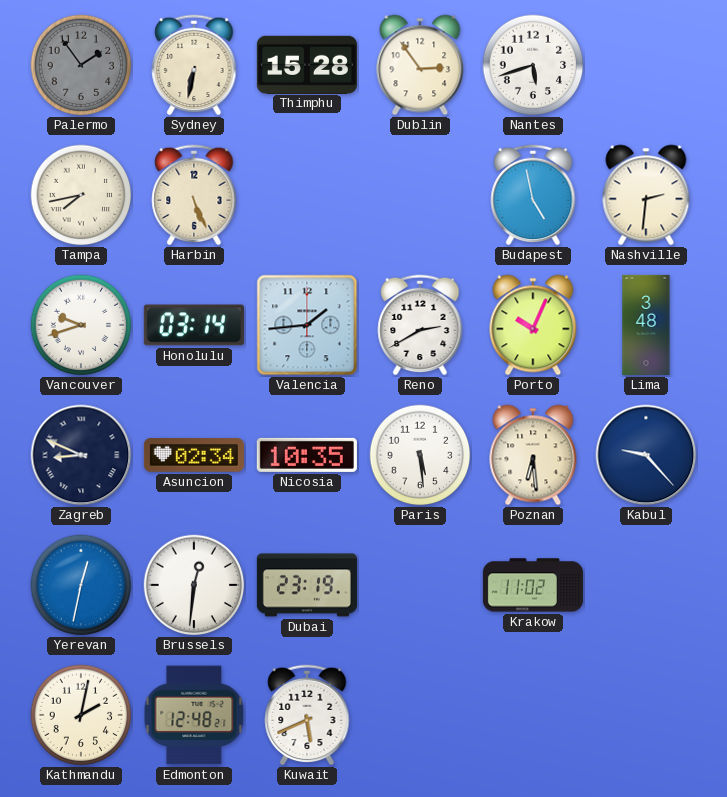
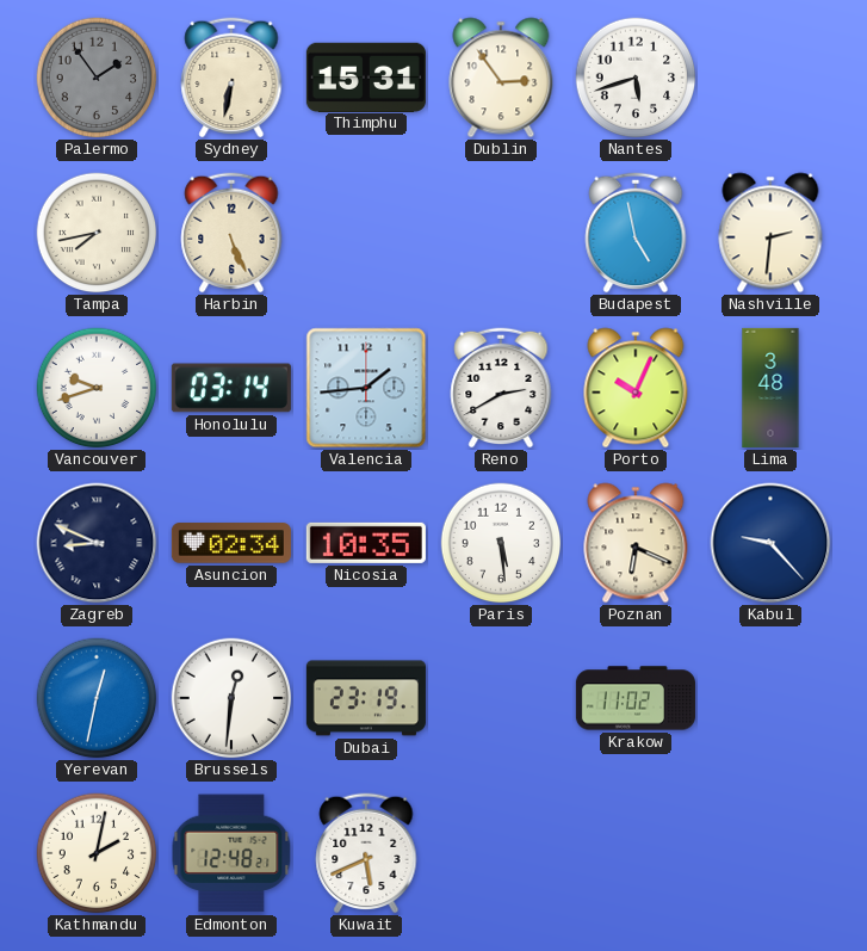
Thimphu: 15:28 -> 15:31
Poznan: 6:29 -> 6:19
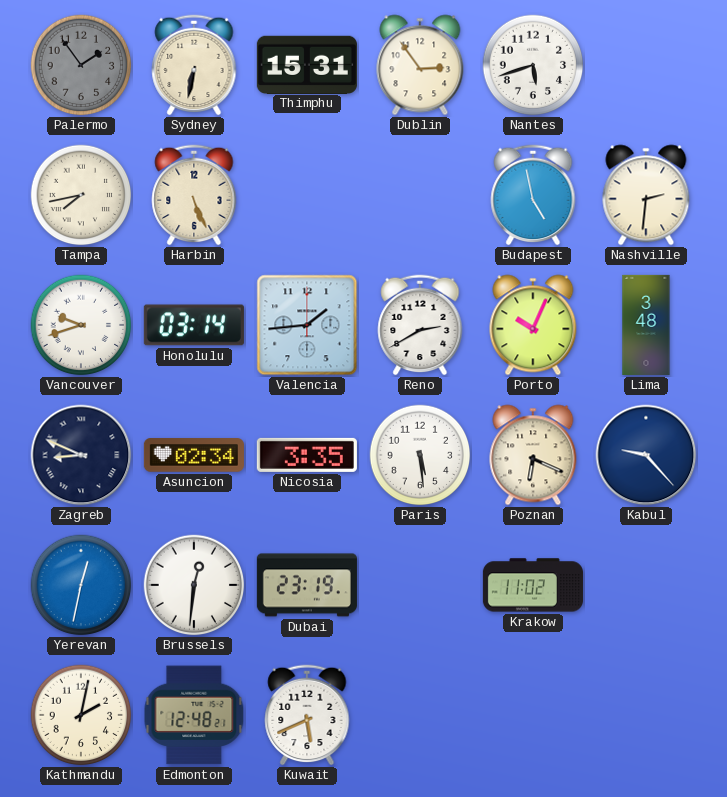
Nicosia: 10:35 -> 3:35
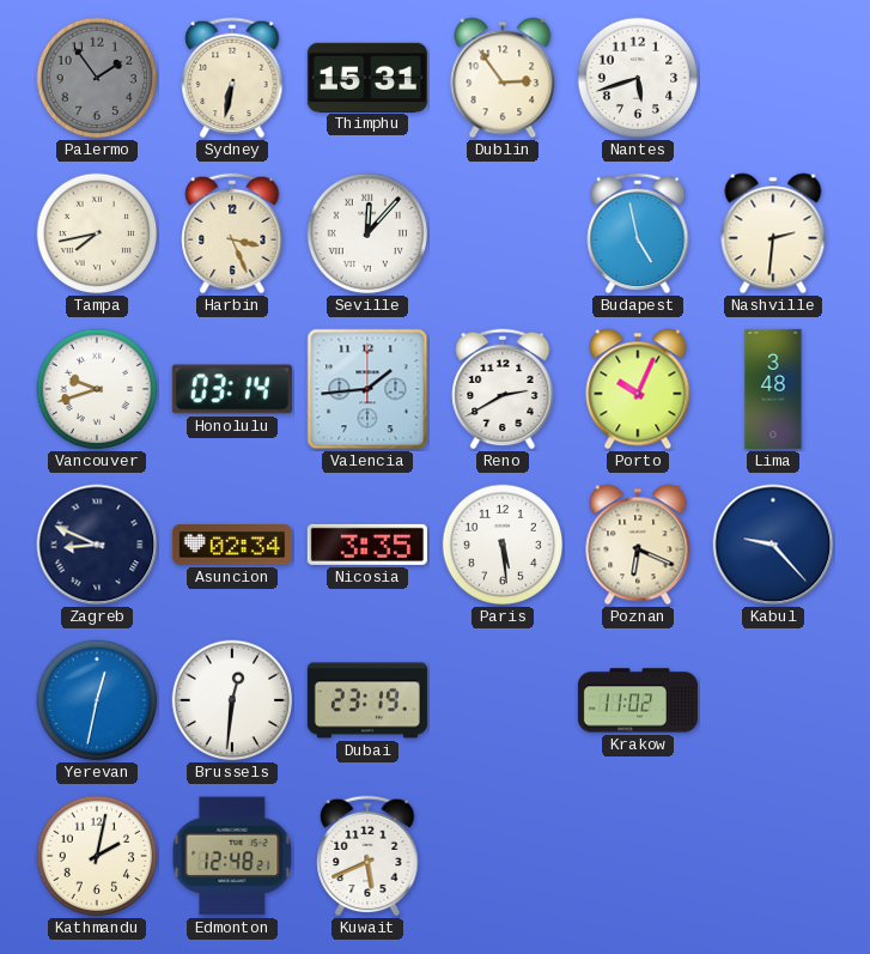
Harbin: 5:26 -> 3:26
Seville: none -> 12:07
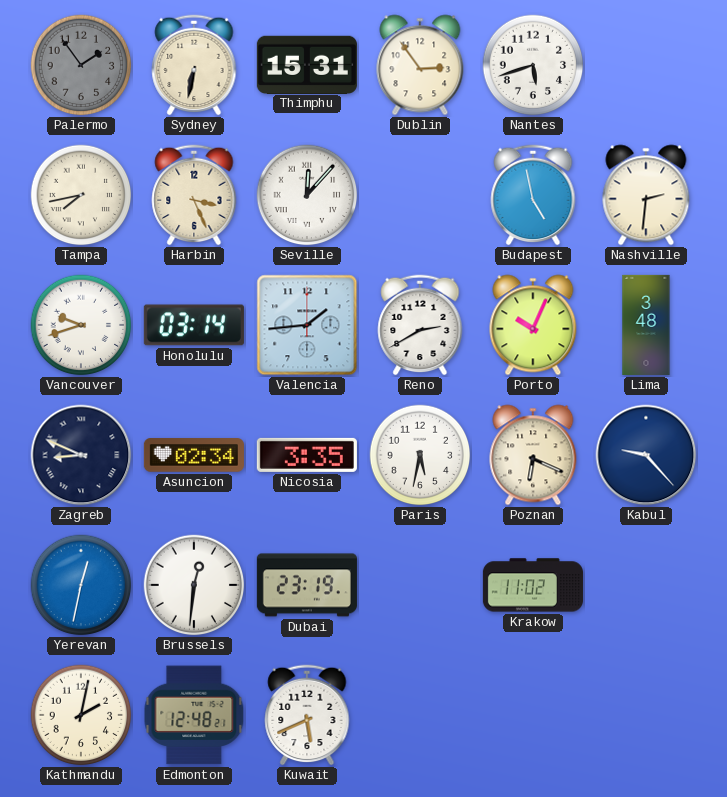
Paris: 5:29 -> 5:32
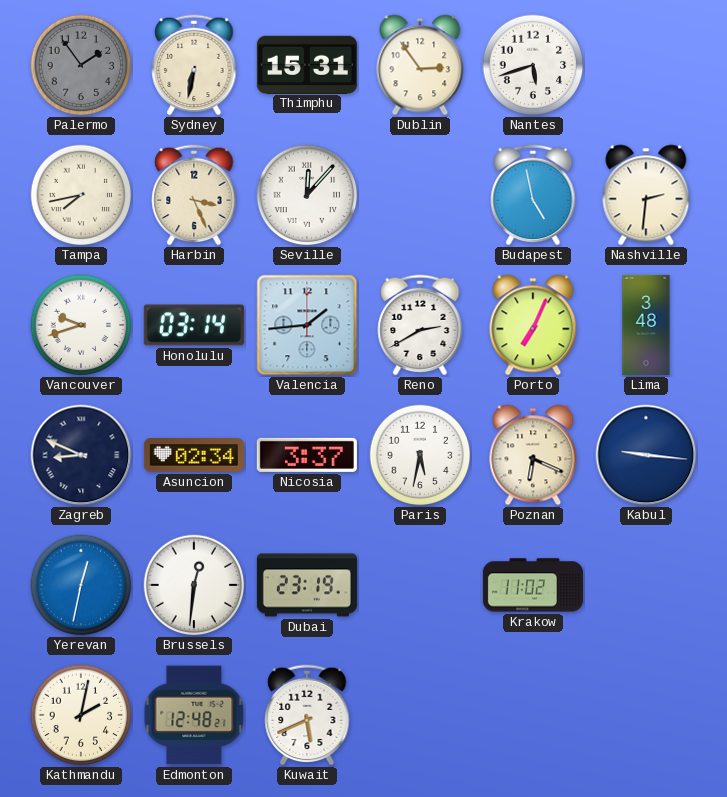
Porto: 10:04 -> 7:04
Nicosia: 3:35 -> 3:37
Kabul: 9:23 -> 9:16
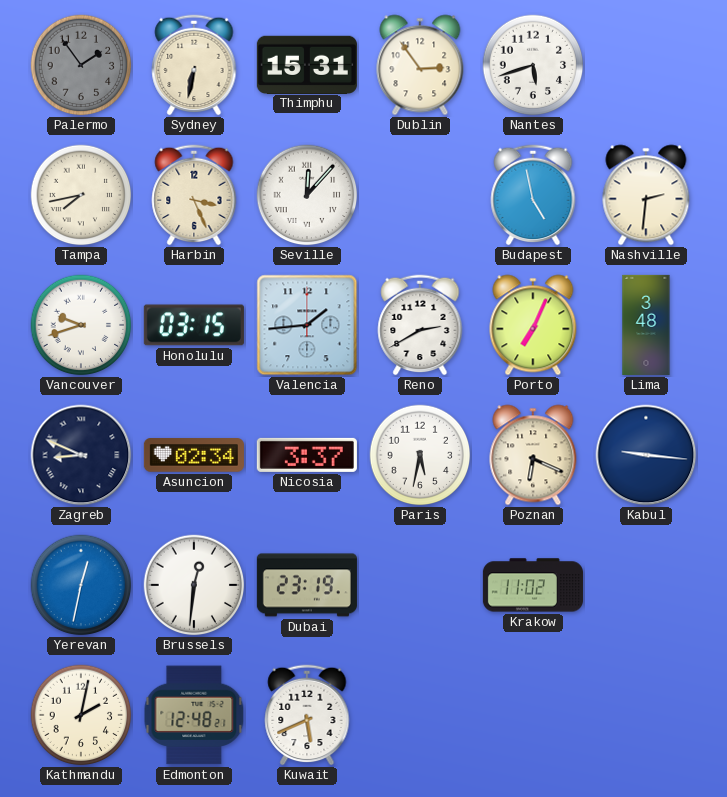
Honolulu: 03:14 -> 03:15
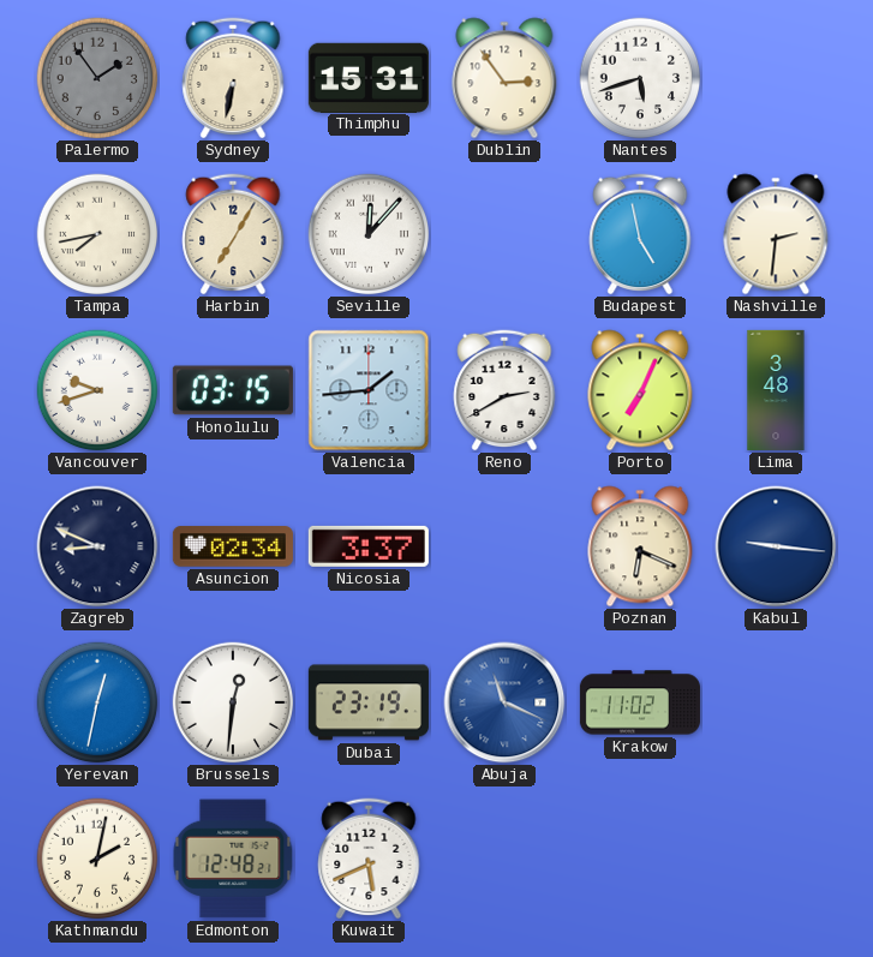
Harbin: 3:26 -> 7:05
Paris: 5:32 -> none
Abuja: none -> 11:19
